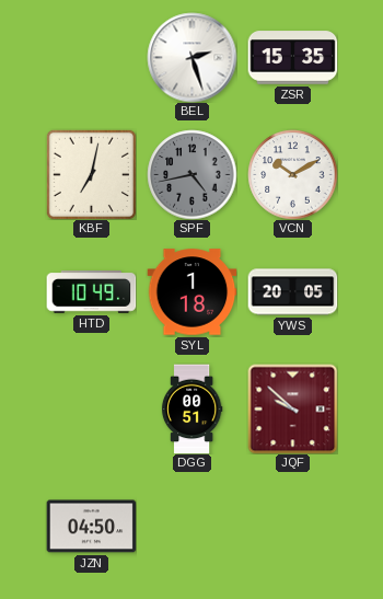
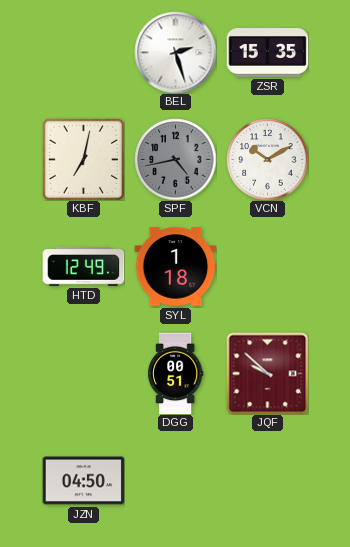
HTD: 10:49 -> 12:49
YWS: 20:05 -> none
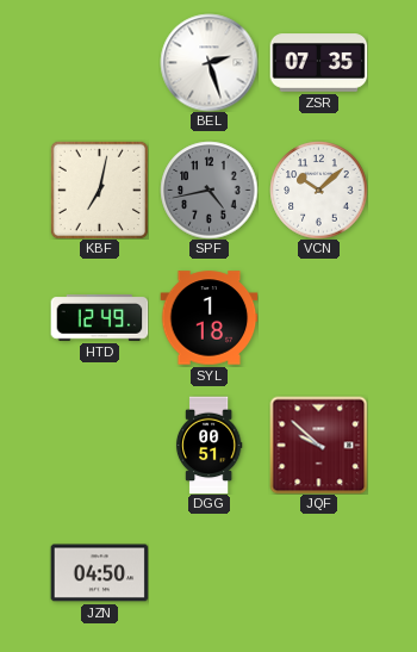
ZSR: 15:35 -> 07:35
VCN: 10:10 -> 10:08
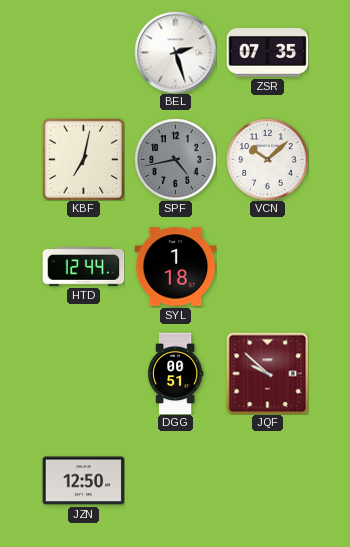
HTD: 12:49 -> 12:44
JZN: 04:50 -> 12:50
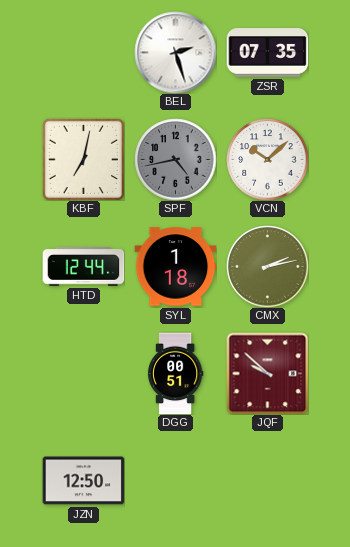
CMX: none -> 2:13
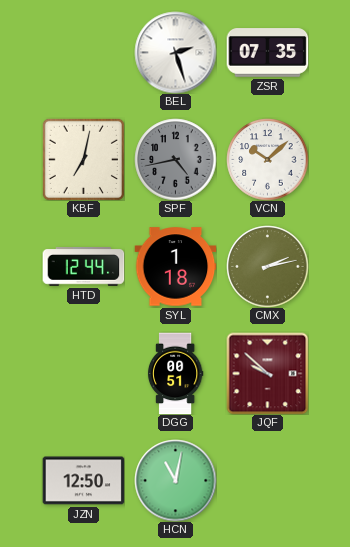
HCN: none -> 11:02
